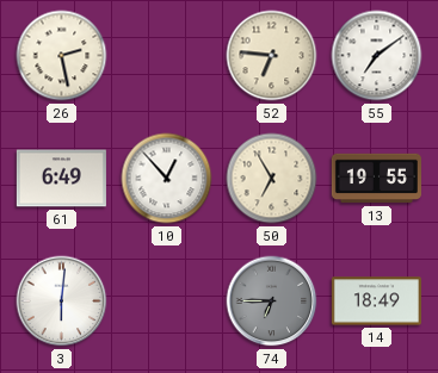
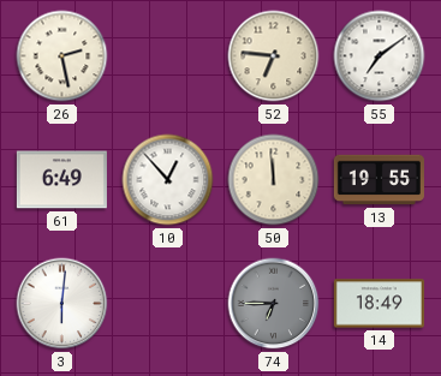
50: 6:55 -> 11:59
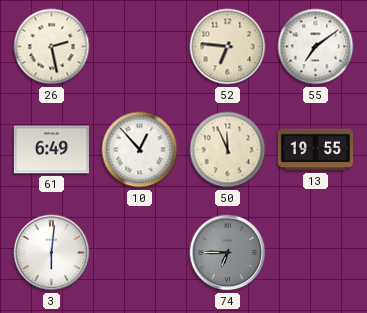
50: 11:59 -> 11:56
14: 18:49 -> none
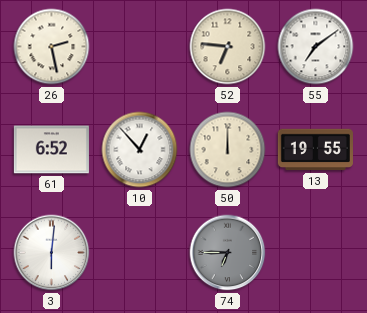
61: 6:49 -> 6:52
50: 11:56 -> 12:00
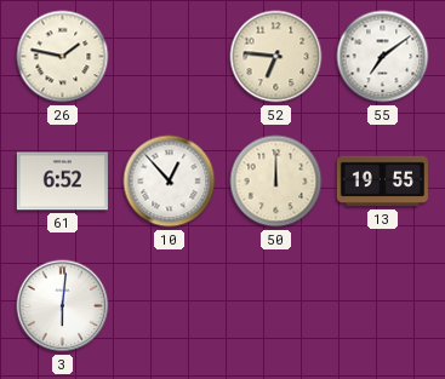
26: 2:28 -> 1:47
74: 6:45 -> none
